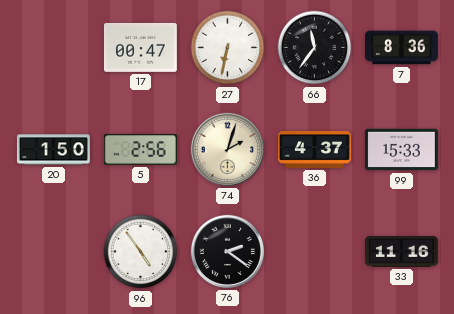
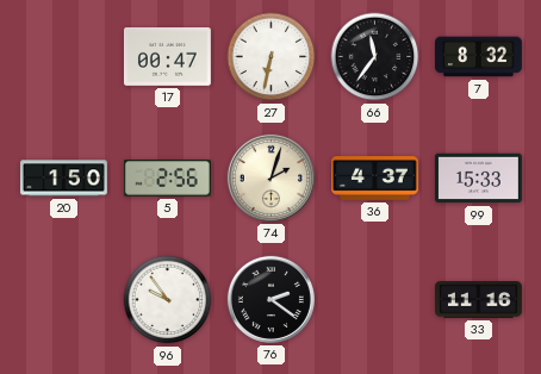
7: 8:36 -> 8:32
96: 4:54 -> 9:54
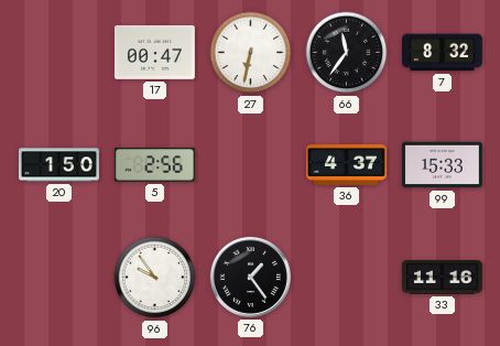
74: 2:03 -> none
76: 2:21 -> 1:24
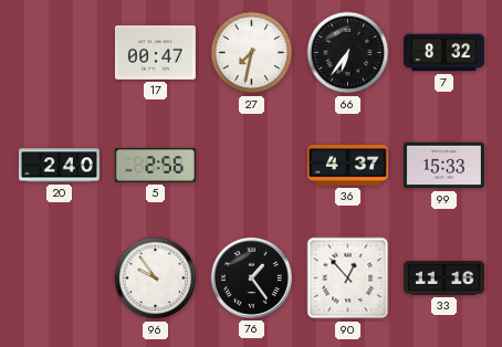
27: 6:32 -> 7:32
66: 11:36 -> 6:36
20: 1:50 -> 2:40
90: none -> 12:53
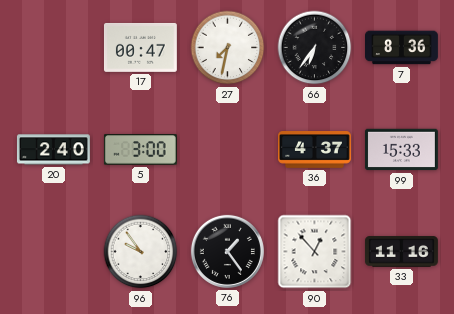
7: 8:32 -> 8:36
5: 2:56 -> 3:00
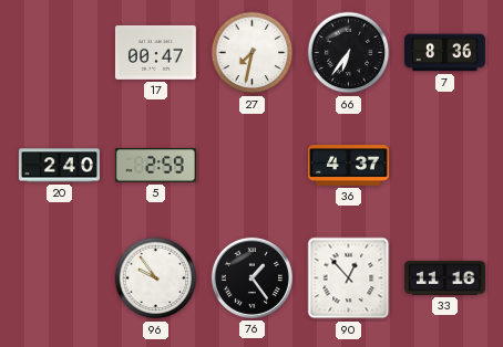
5: 3:00 -> 2:59
99: 15:33 -> none
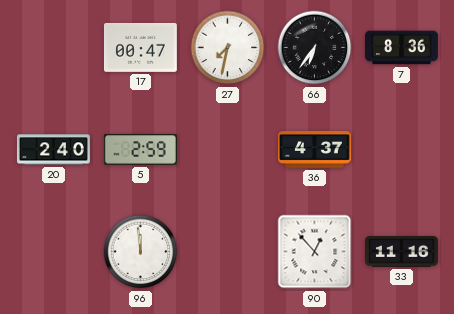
96: 9:54 -> 11:59
76: 1:24 -> none
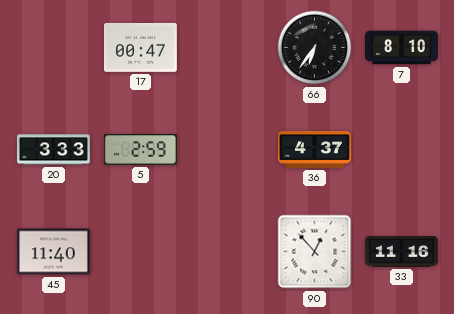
27: 7:32 -> none
7: 8:36 -> 8:10
20: 2:40 -> 3:33
45: none -> 11:40
96: 11:59 -> none
